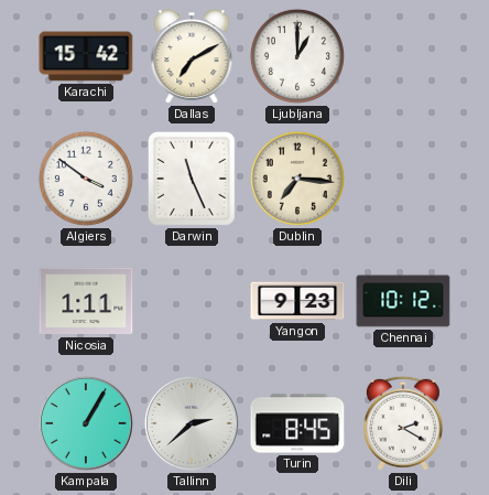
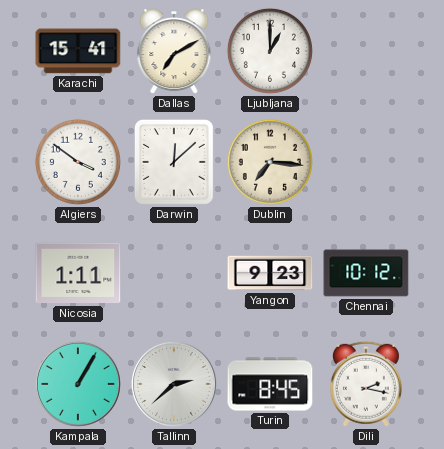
Karachi: 15:42 -> 15:41
Darwin: 11:26 -> 12:08
Dili: 2:20 -> 2:17
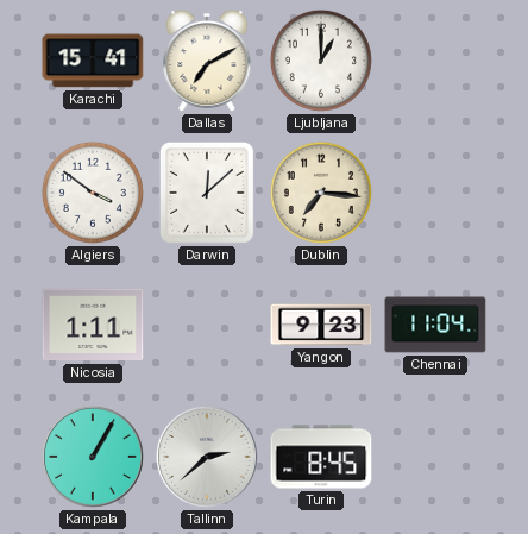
Chennai: 10:12 -> 11:04
Dili: 2:17 -> none
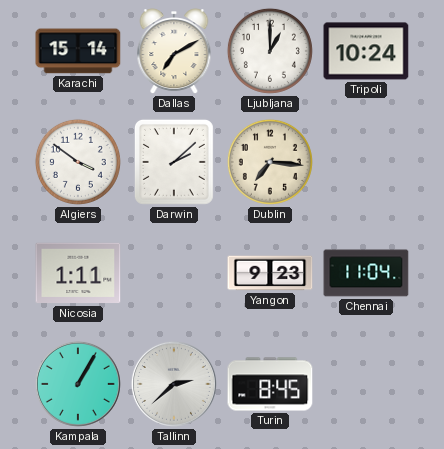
Karachi: 15:41 -> 15:14
Tripoli: none -> 10:24
Darwin: 12:08 -> 2:08
